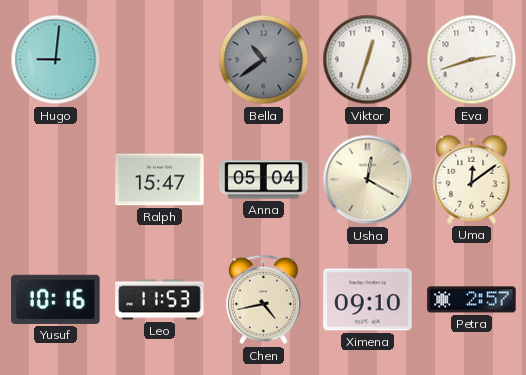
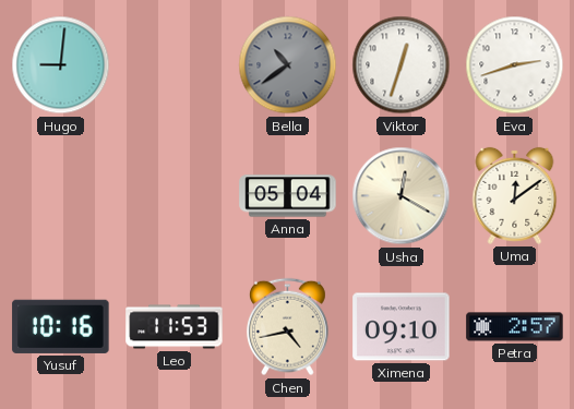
Ralph: 15:47 -> none
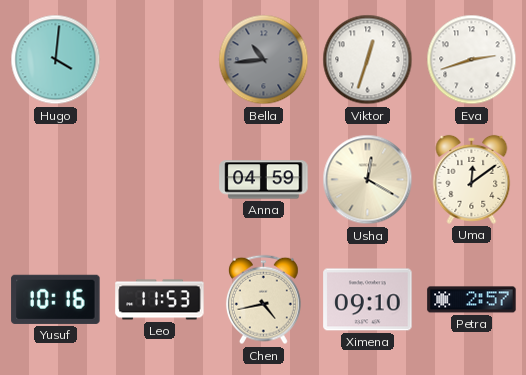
Hugo: 9:01 -> 4:01
Bella: 10:39 -> 10:44
Anna: 05:04 -> 04:59
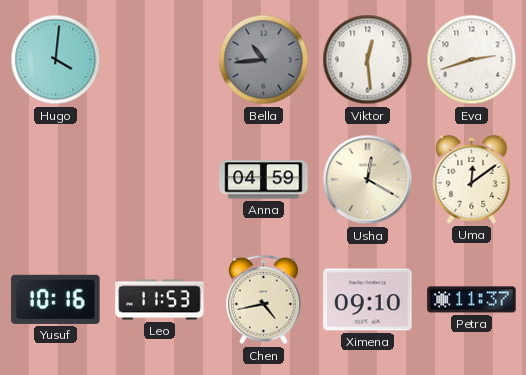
Viktor: 12:33 -> 12:29
Petra: 2:57 -> 11:37
